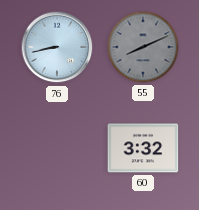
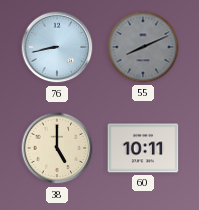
38: none -> 5:00
60: 3:32 -> 10:11
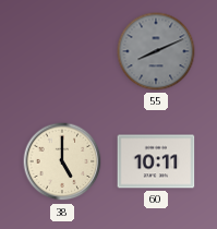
76: 8:43 -> none
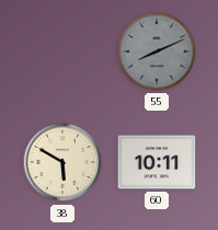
38: 5:00 -> 5:50
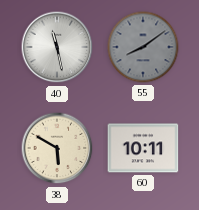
40: none -> 11:28
55: 8:11 -> 8:09
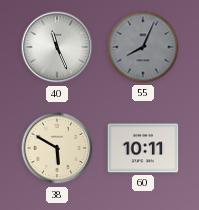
40: 11:28 -> 11:26
55: 8:09 -> 8:04
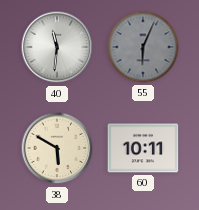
40: 11:26 -> 11:31
55: 8:04 -> 6:04
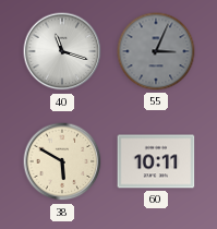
40: 11:31 -> 11:18
55: 6:04 -> 3:04
